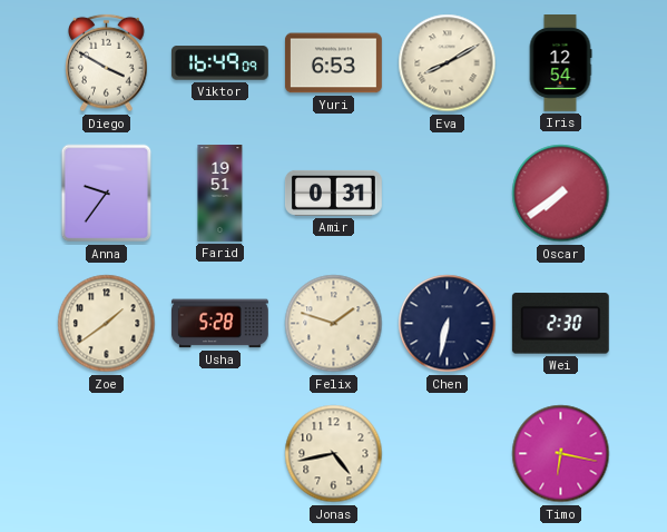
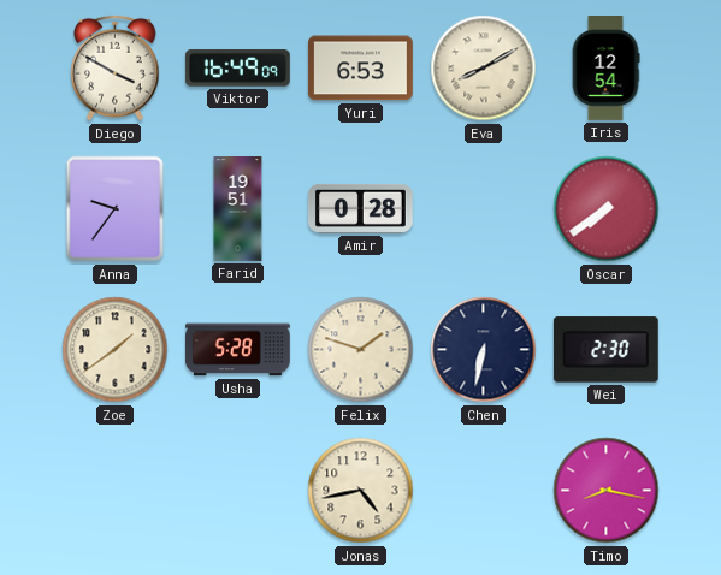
Amir: 0:31 -> 0:28
Timo: 6:17 -> 8:17
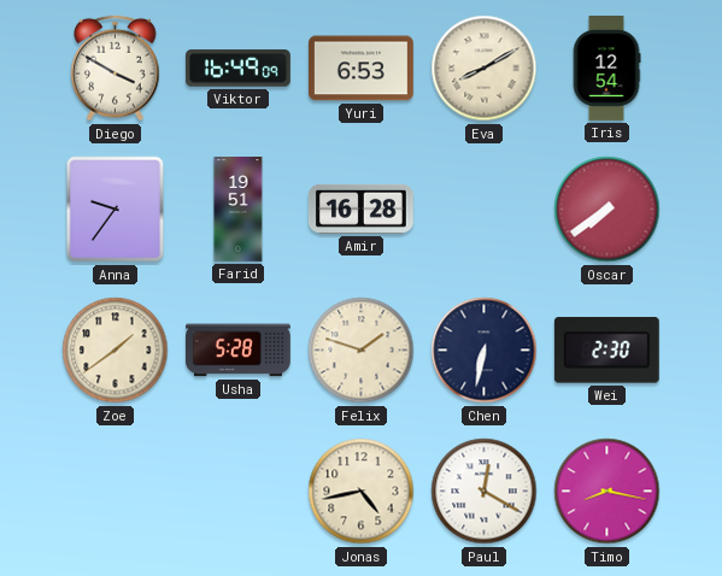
Amir: 0:28 -> 16:28
Paul: none -> 12:20
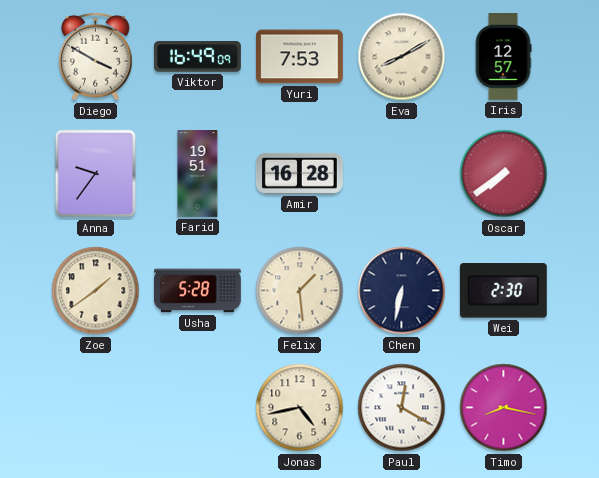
Yuri: 6:53 -> 7:53
Iris: 12:54 -> 12:57
Felix: 1:48 -> 1:29
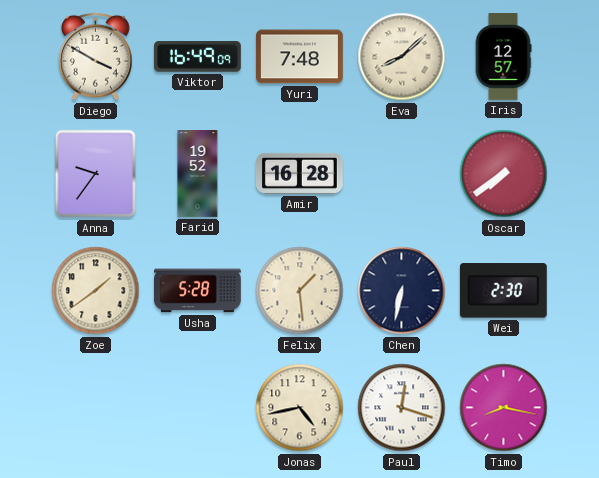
Yuri: 7:53 -> 7:48
Eva: 8:10 -> 8:08
Farid: 19:51 -> 19:52
Paul: 12:20 -> 12:18
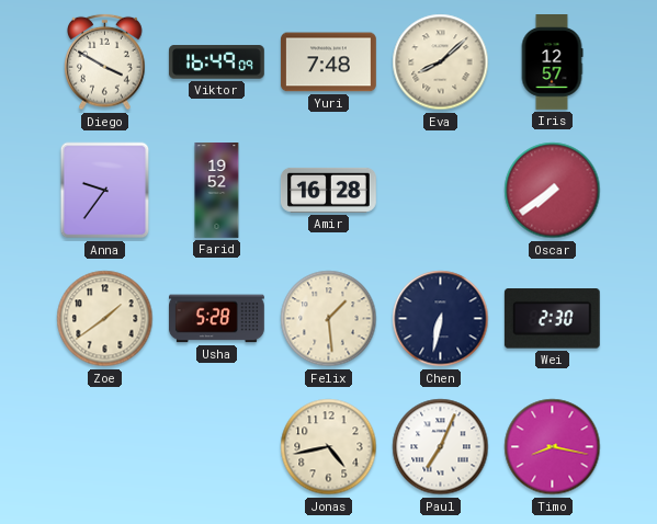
Paul: 12:18 -> 7:04
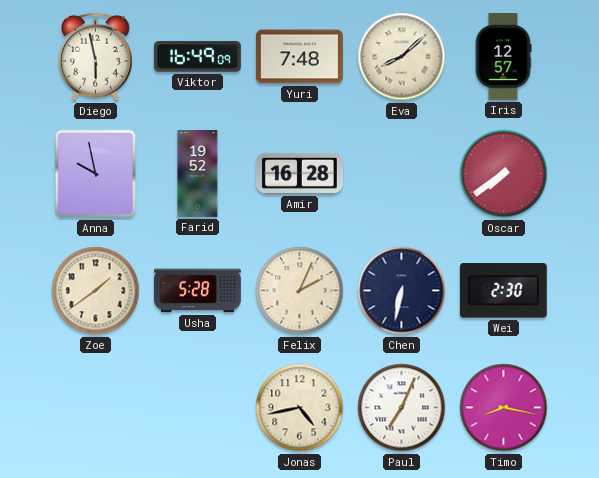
Diego: 3:50 -> 5:58
Anna: 9:36 -> 9:58
Felix: 1:29 -> 2:04
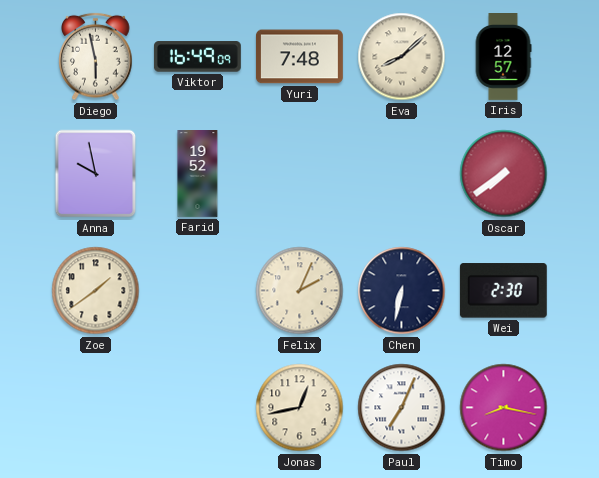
Amir: 16:28 -> none
Usha: 5:28 -> none
Jonas: 4:43 -> 12:43
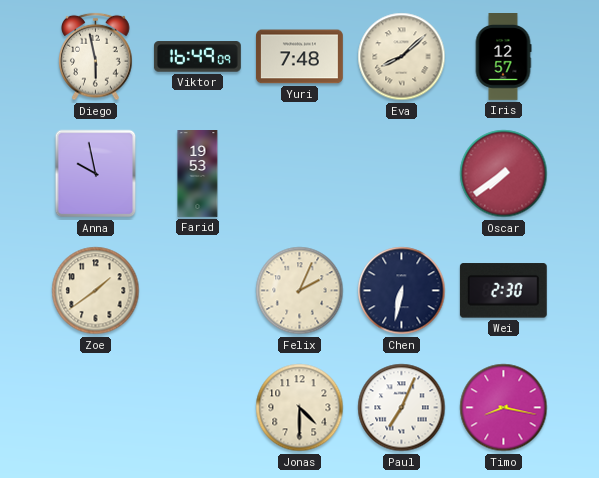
Farid: 19:52 -> 19:53
Jonas: 12:43 -> 4:30
